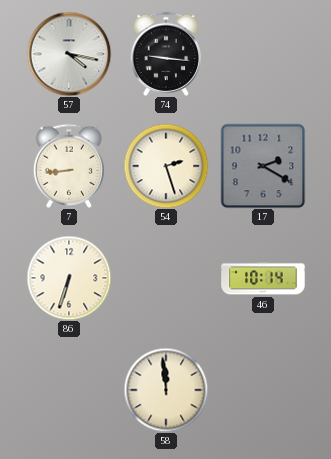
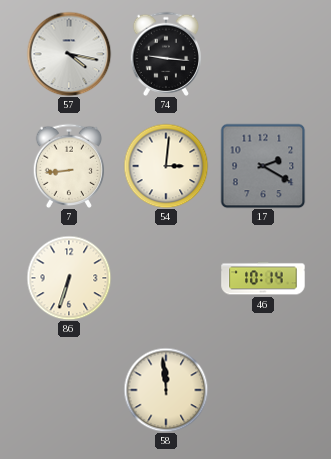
54: 2:27 -> 3:01
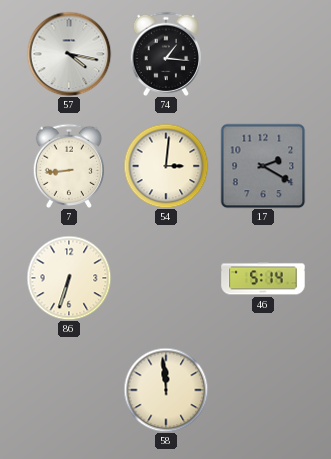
74: 9:16 -> 1:16
46: 10:14 -> 5:14
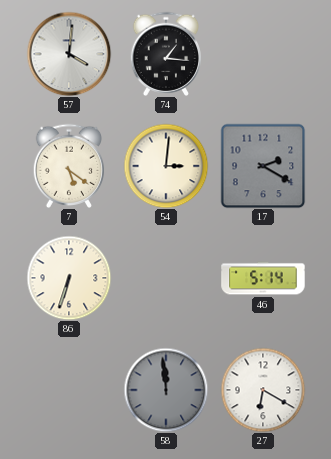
57: 4:17 -> 4:01
7: 8:44 -> 5:21
58 dial: cream -> grey
27: none -> 6:20
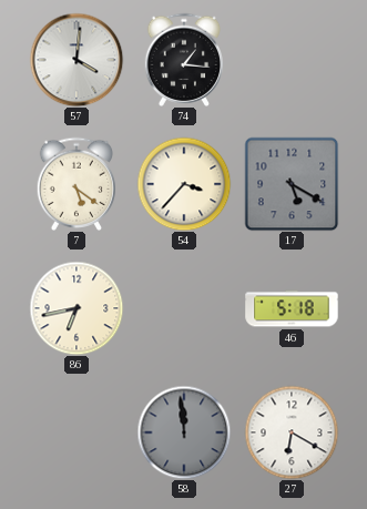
54: 3:01 -> 3:37
17: 2:20 -> 5:20
86: 6:33 -> 6:43
46: 5:14 -> 5:18
